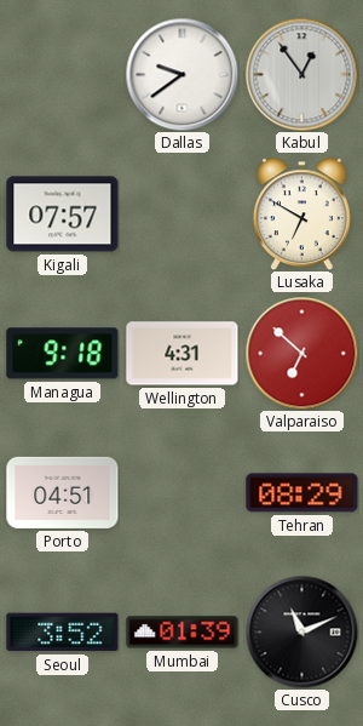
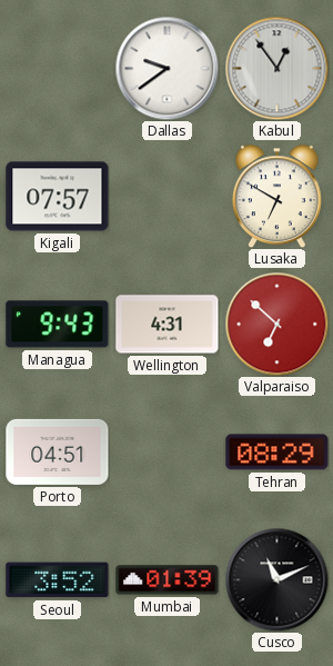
Managua: 9:18 -> 9:43
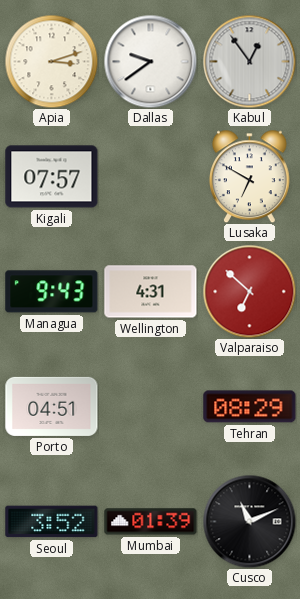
Apia: none -> 3:12
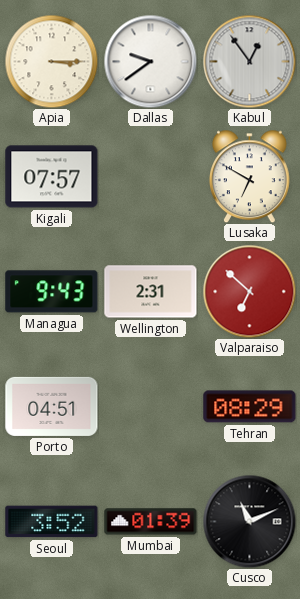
Apia: 3:12 -> 3:15
Wellington: 4:31 -> 2:31
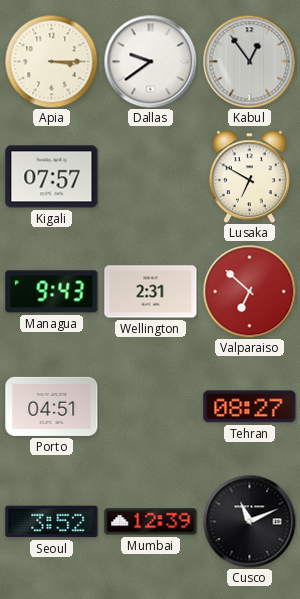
Tehran: 08:29 -> 08:27
Mumbai: 01:39 -> 12:39
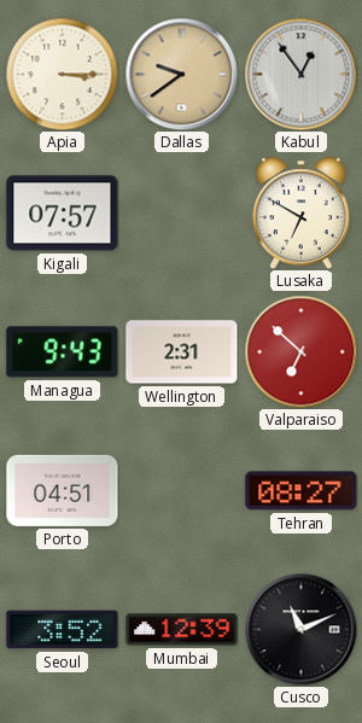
Dallas dial: white -> champagne
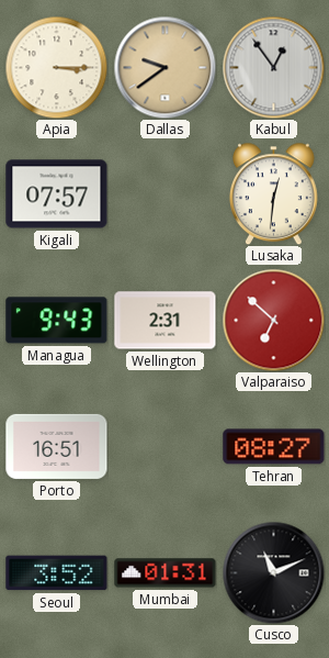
Lusaka: 6:50 -> 12:31
Porto: 04:51 -> 16:51
Mumbai: 12:39 -> 01:31
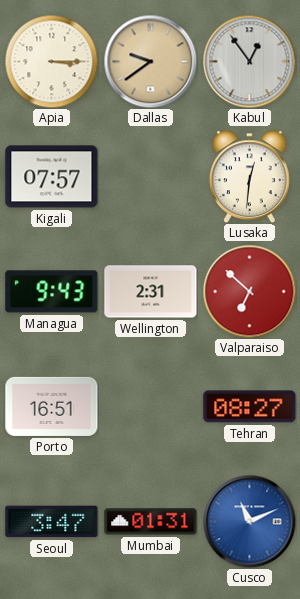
Seoul: 3:52 -> 3:47
Cusco dial: black -> blue
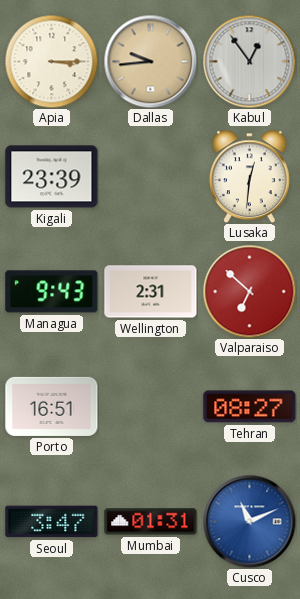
Dallas: 9:39 -> 9:44
Kigali: 07:57 -> 23:39
